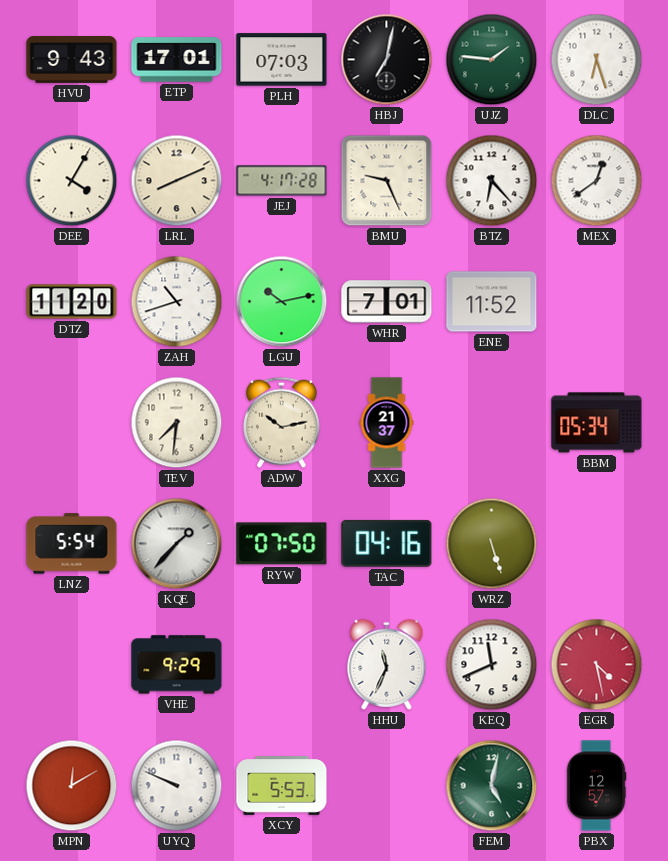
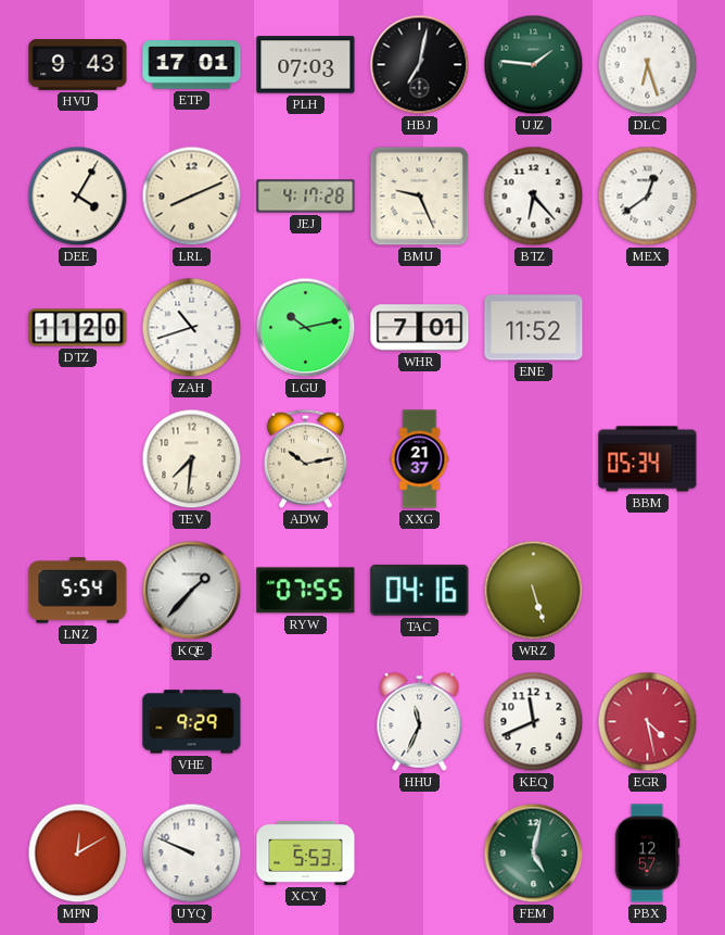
RYW: 07:50 -> 07:55
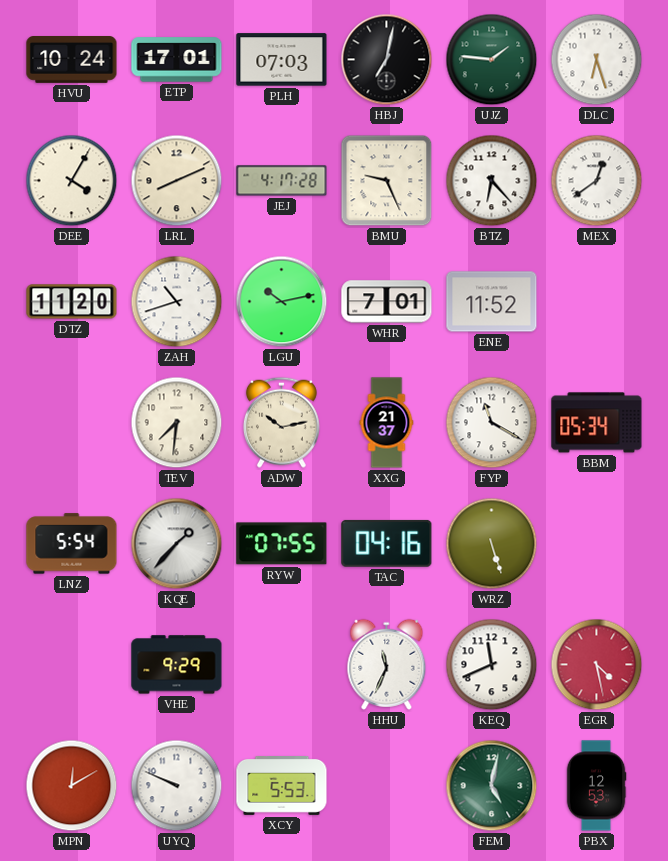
HVU: 9:43 -> 10:24
FYP: none -> 11:20
PBX: 12:57 -> 12:53
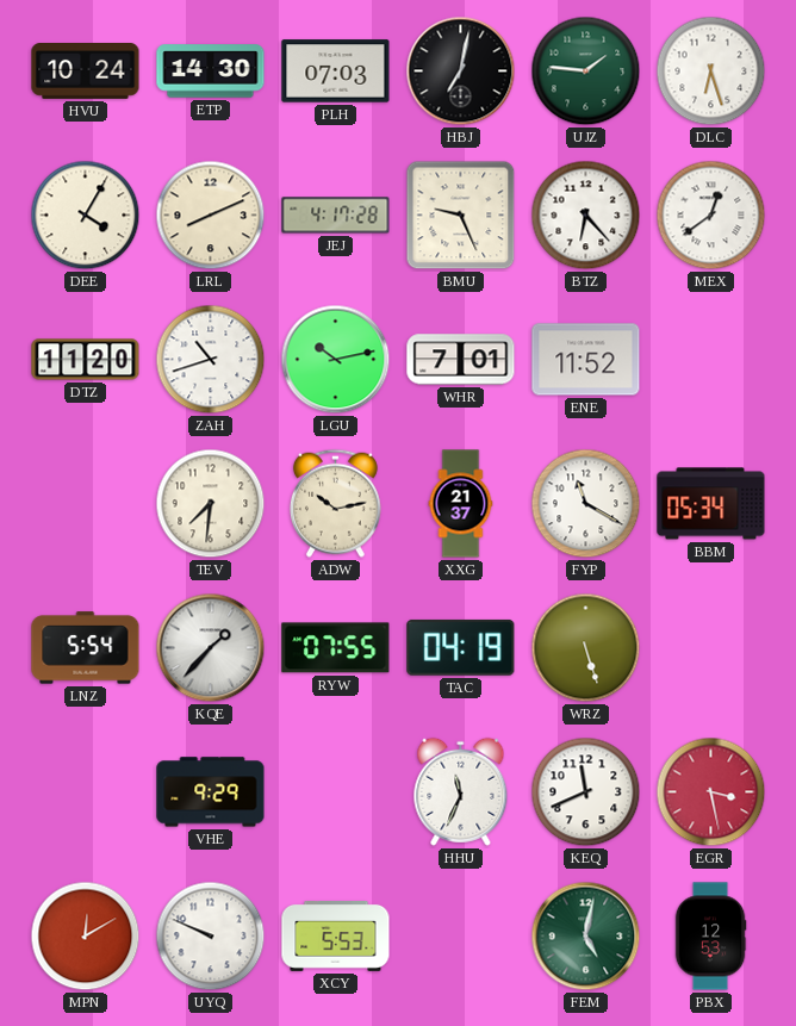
ETP: 17:01 -> 14:30
TAC: 04:16 -> 04:19
EGR: 4:28 -> 3:28
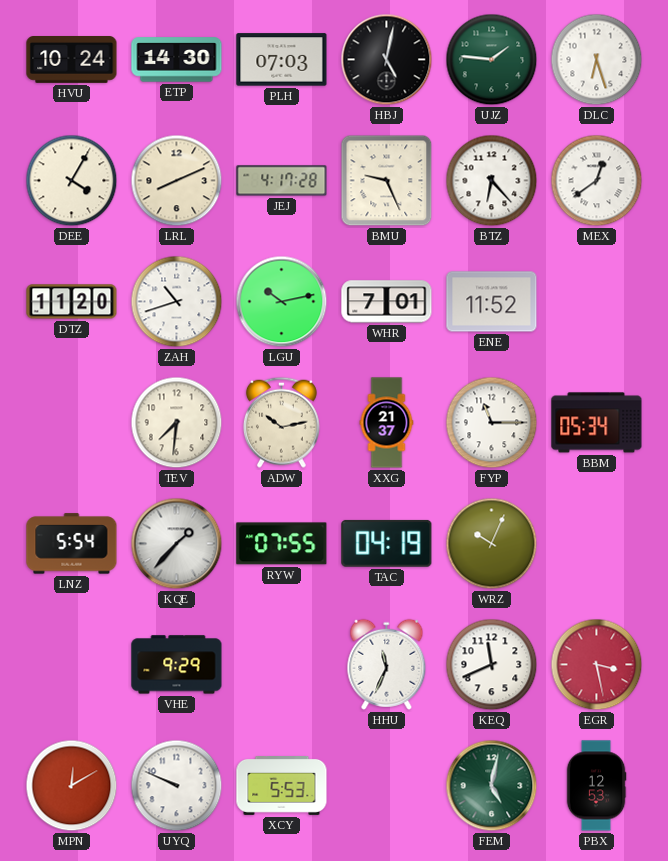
HBJ: 7:02 -> 5:02
FYP: 11:20 -> 11:15
WRZ: 5:27 -> 10:04
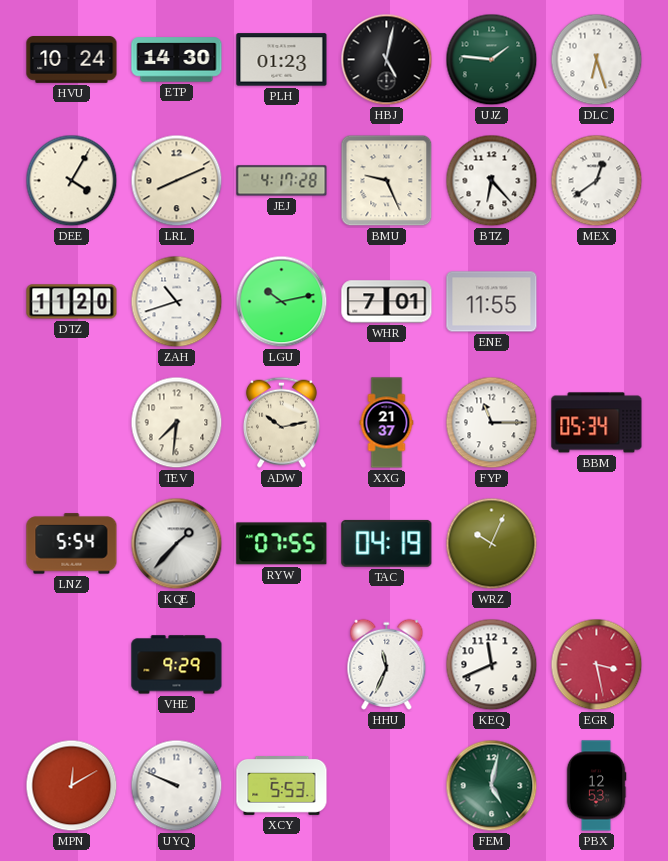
PLH: 07:03 -> 01:23
ENE: 11:52 -> 11:55
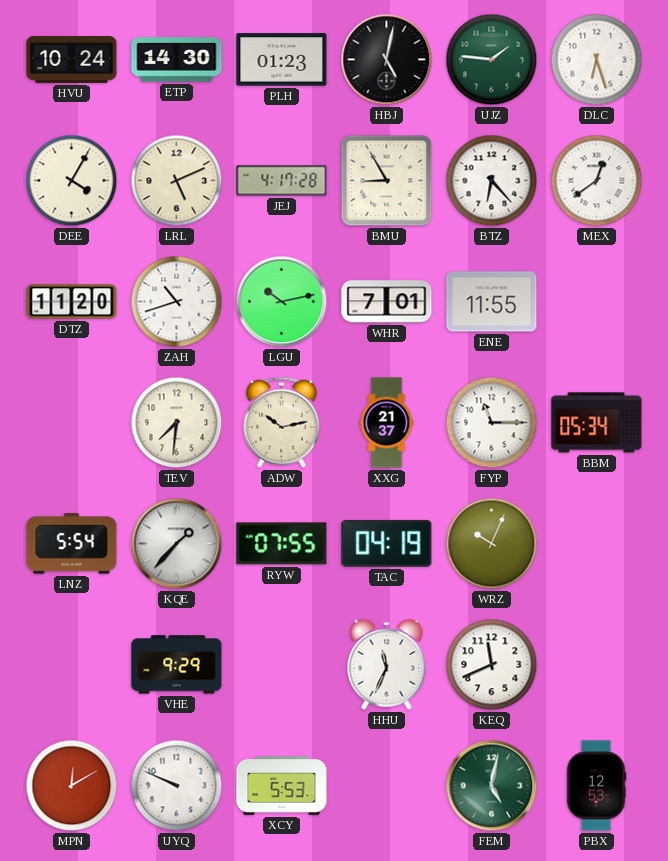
LRL: 8:11 -> 5:11
BMU: 9:26 -> 8:55
EGR: 3:28 -> none
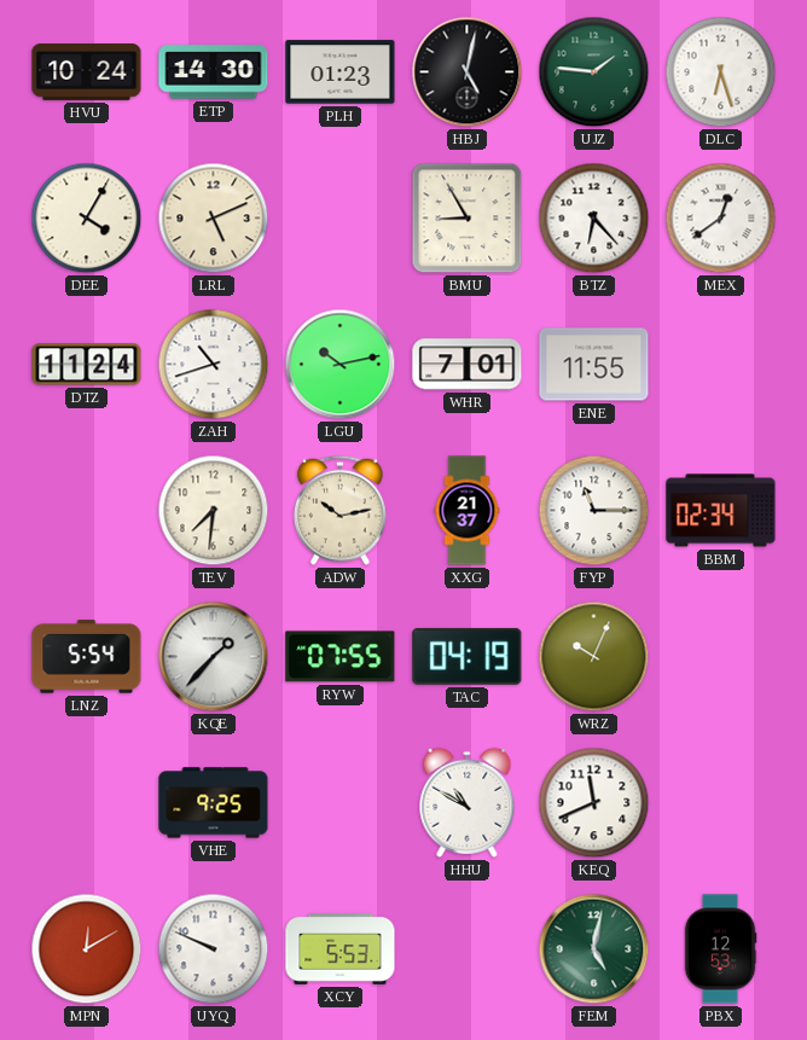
JEJ: 4:17 -> none
DTZ: 11:20 -> 11:24
BBM: 05:34 -> 02:34
VHE: 9:29 -> 9:25
HHU: 11:34 -> 10:50
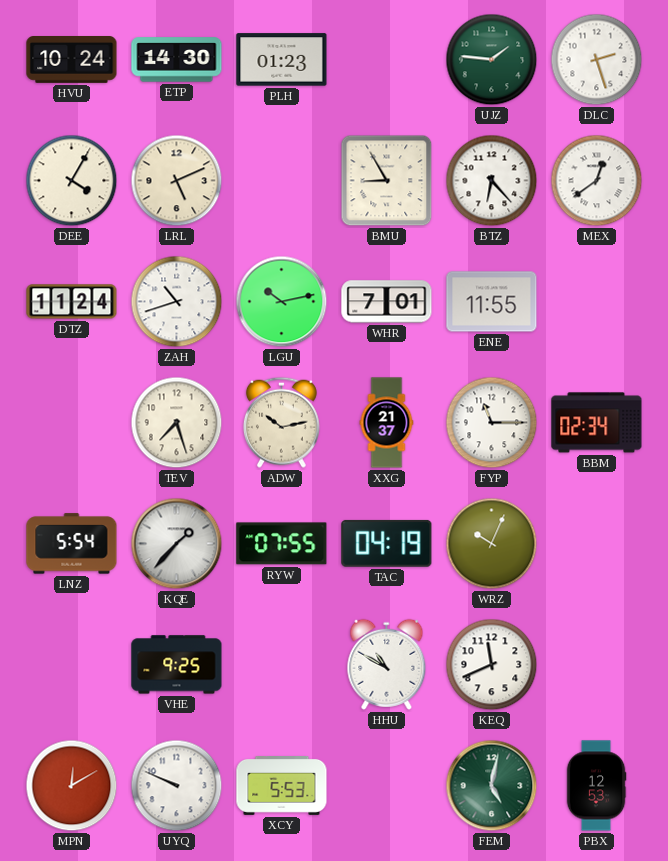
HBJ: 5:02 -> none
DLC: 6:27 -> 2:27
TEV: 7:31 -> 7:27
